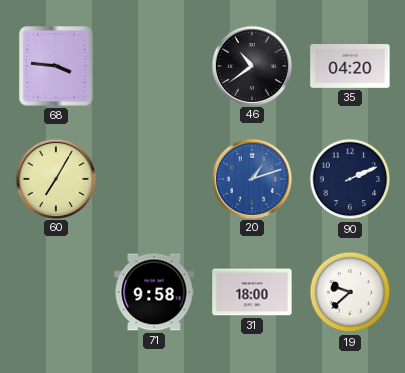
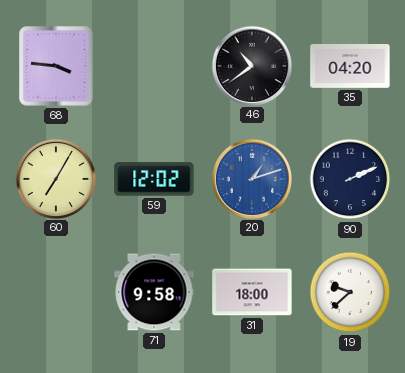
59: none -> 12:02
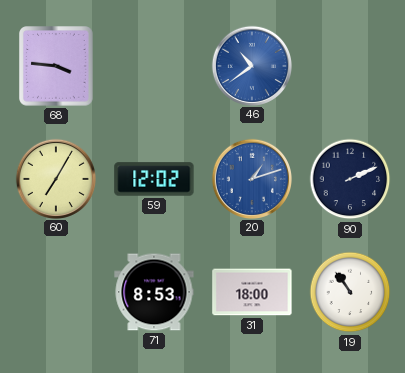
46 dial: black -> blue
35: 04:20 -> none
71: 9:58 -> 8:53
19: 9:38 -> 10:54
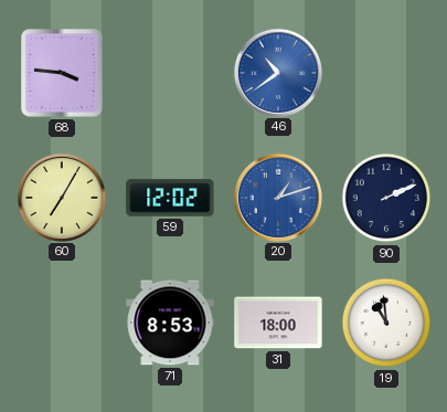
19: 10:54 -> 10:59
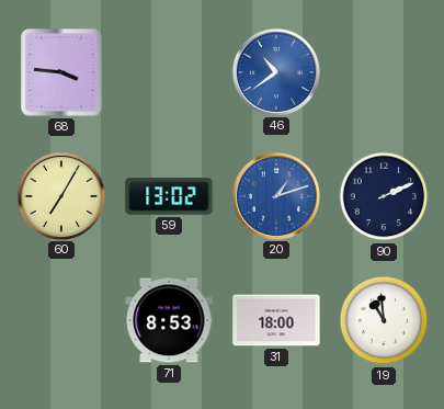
59: 12:02 -> 13:02
